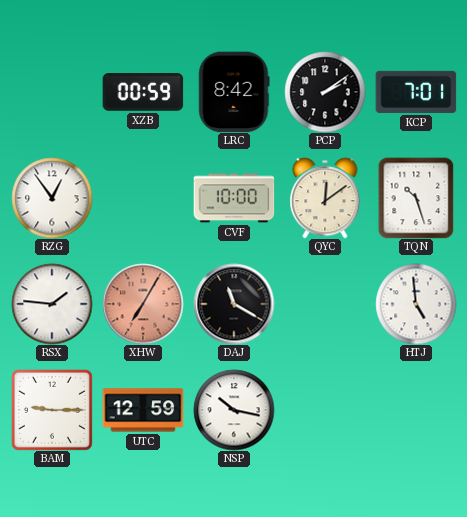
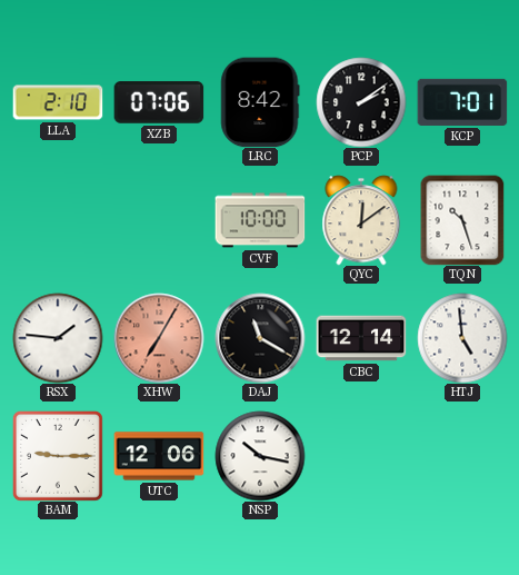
LLA: none -> 2:10
XZB: 00:59 -> 07:06
RZG: 12:54 -> none
CBC: none -> 12:14
UTC: 12:59 -> 12:06
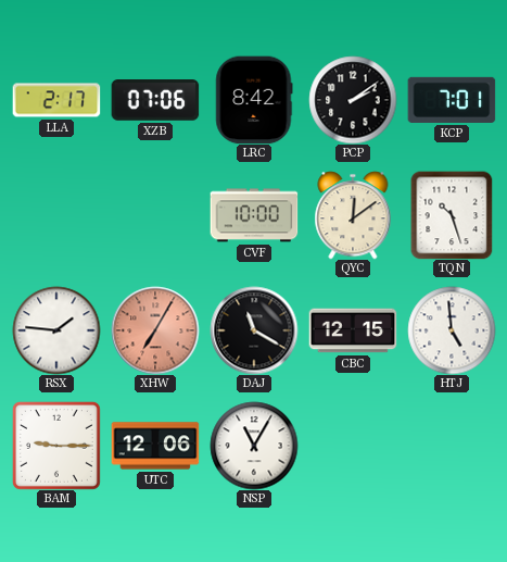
LLA: 2:10 -> 2:17
CBC: 12:14 -> 12:15
NSP: 10:17 -> 11:05
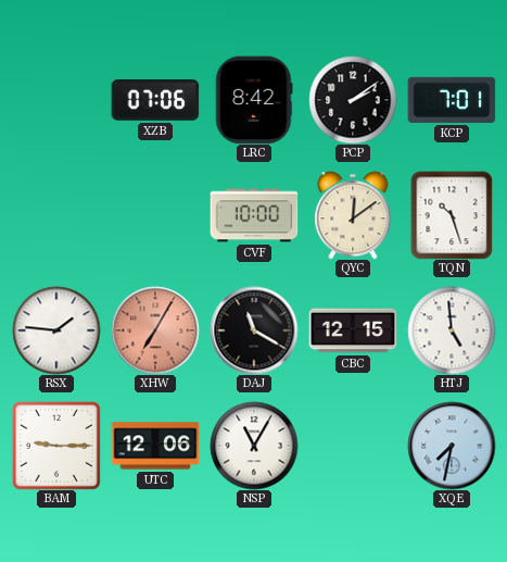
LLA: 2:17 -> none
XQE: none -> 7:32
